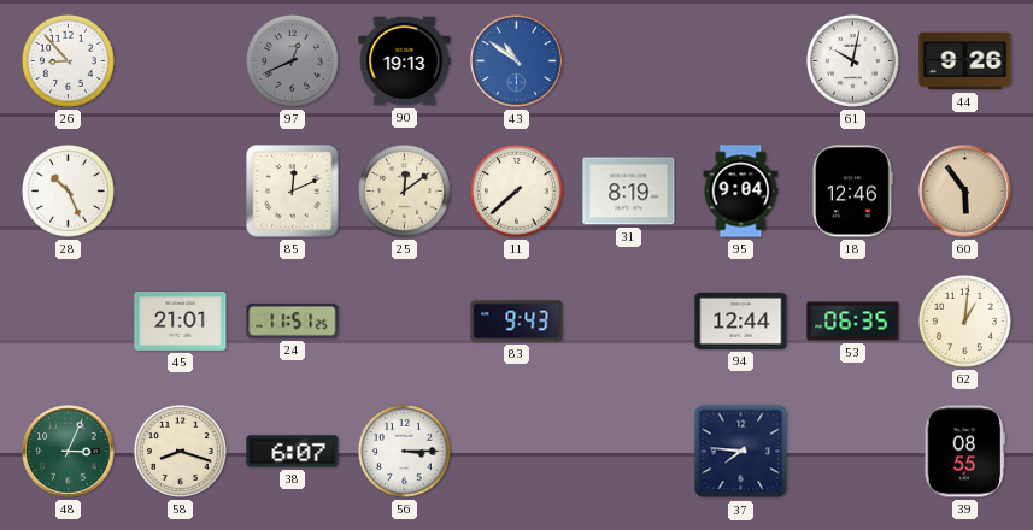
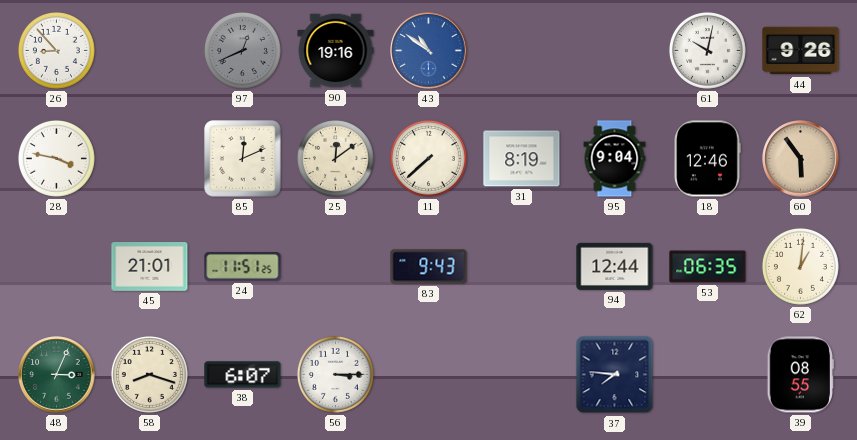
90: 19:13 -> 19:16
28: 10:26 -> 3:47
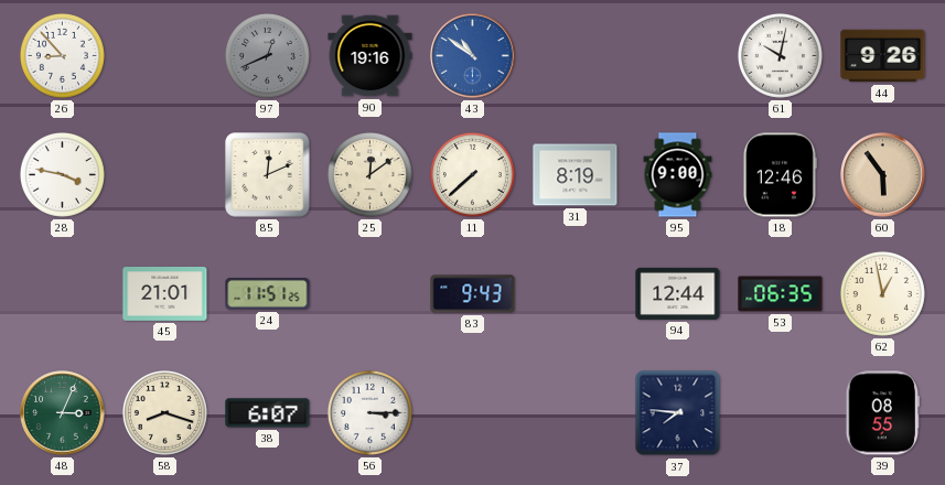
95: 9:04 -> 9:00
62: 1:01 -> 12:58
